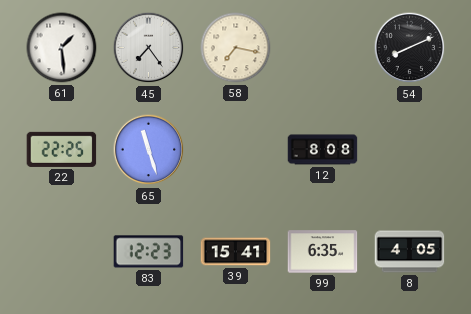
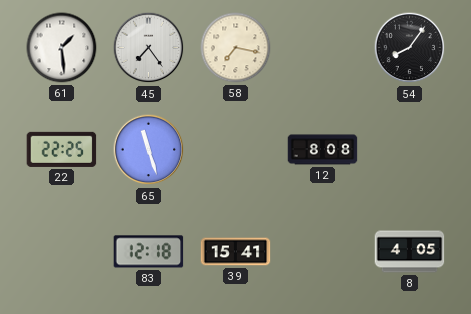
54: 8:11 -> 8:06
83: 12:23 -> 12:18
99: 6:35 -> none
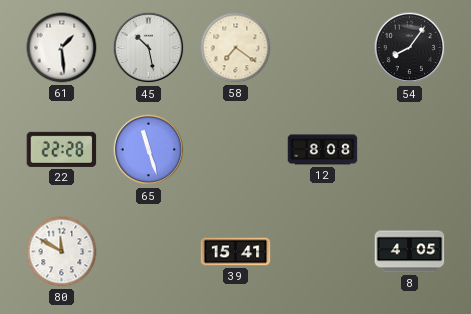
45: 7:24 -> 10:28
58: 7:17 -> 7:21
22: 22:25 -> 22:28
80: none -> 11:50
83: 12:18 -> none
